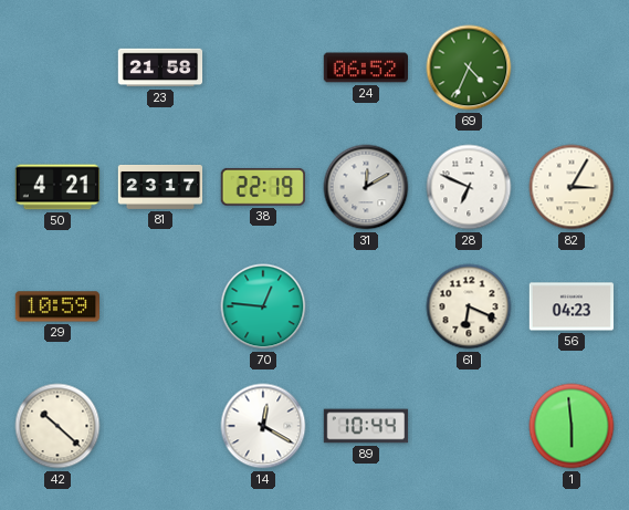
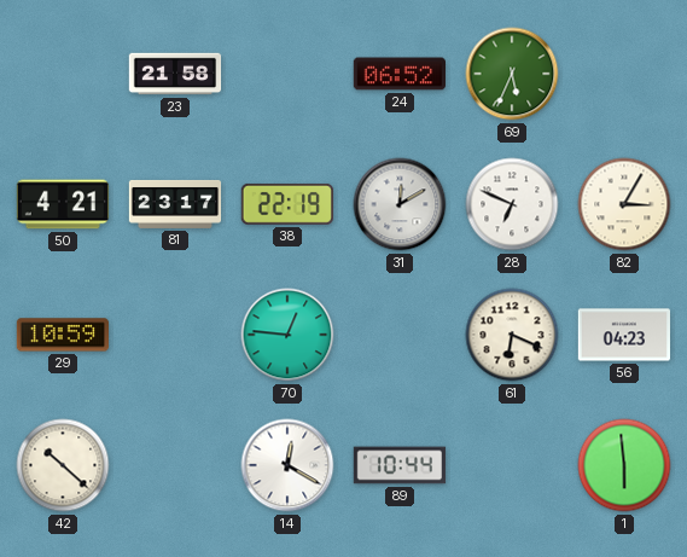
69: 4:34 -> 5:34
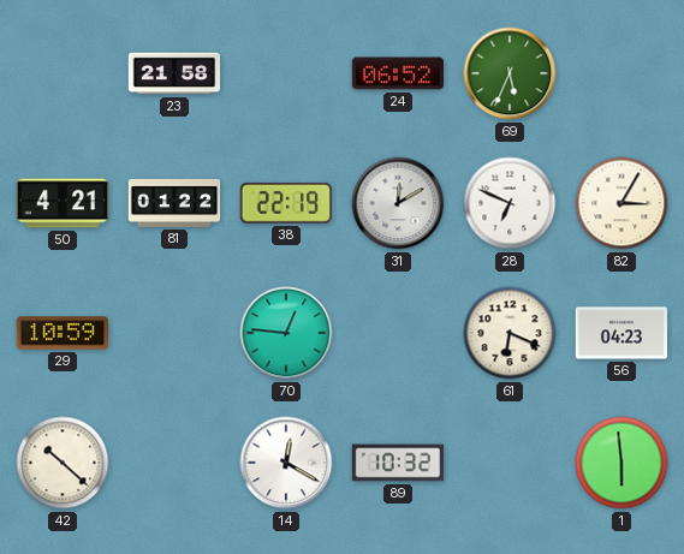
81: 23:17 -> 01:22
89: 10:44 -> 10:32
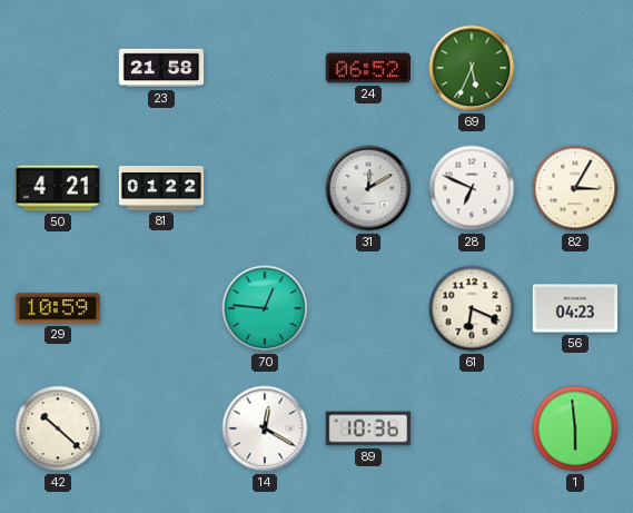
38: 22:19 -> none
89: 10:32 -> 10:36
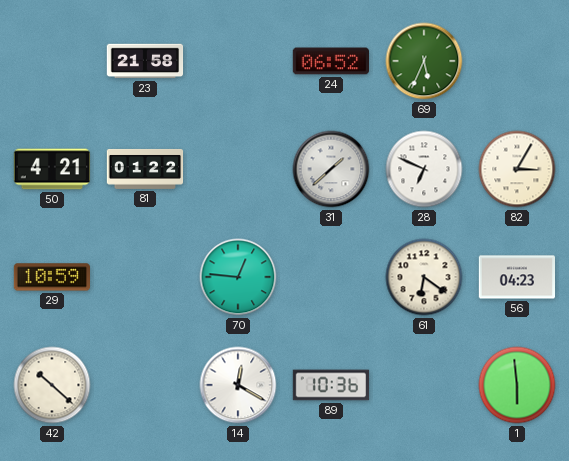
31: 12:10 -> 1:38
61: 6:19 -> 6:21
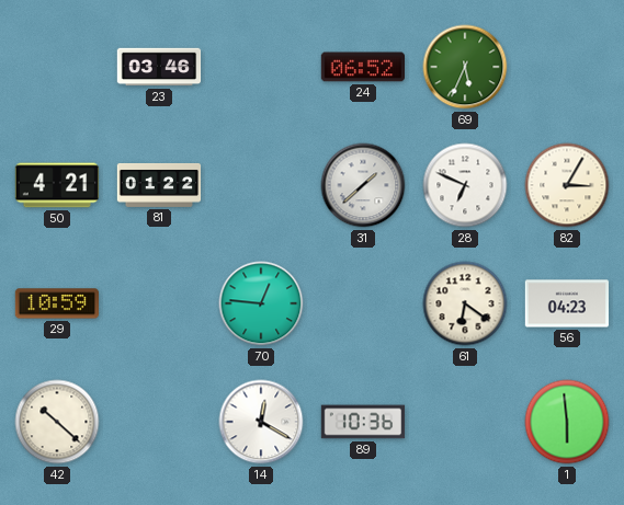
23: 21:58 -> 03:46
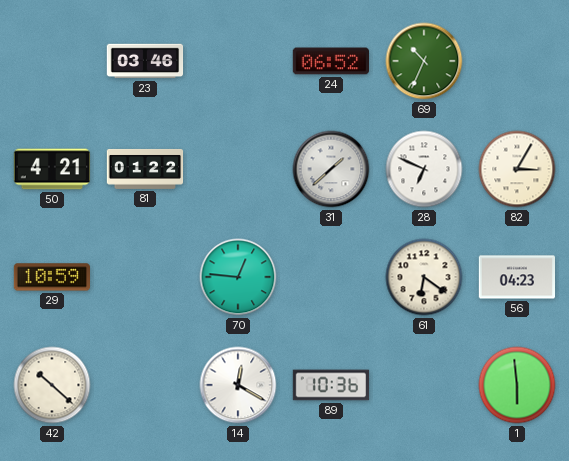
69: 5:34 -> 10:34
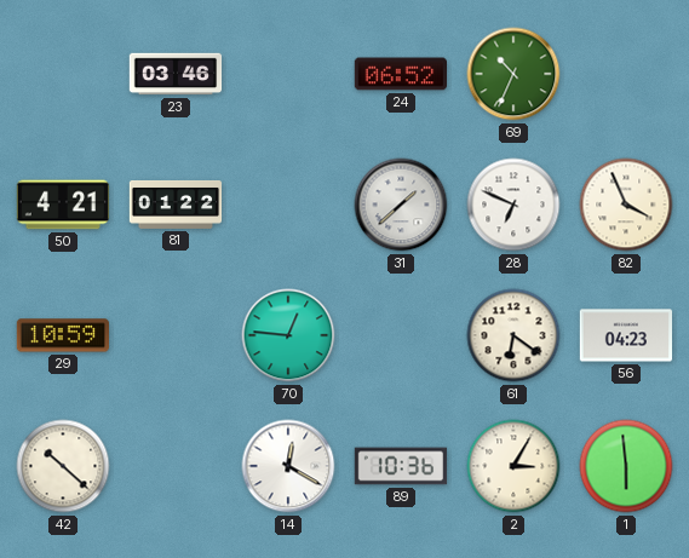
82: 3:05 -> 3:56
2: none -> 3:05
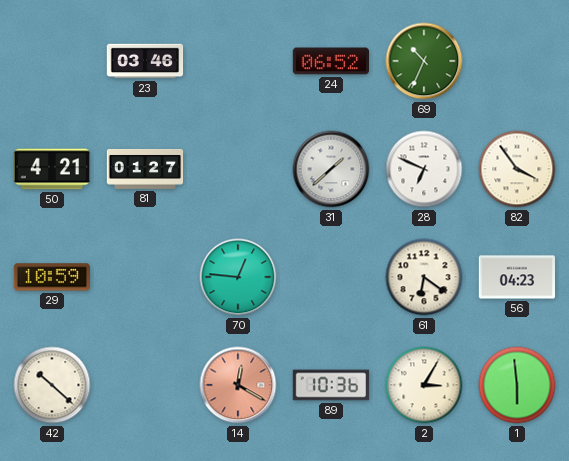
81: 01:22 -> 01:27
82: 3:56 -> 3:54
14 dial: white -> salmon
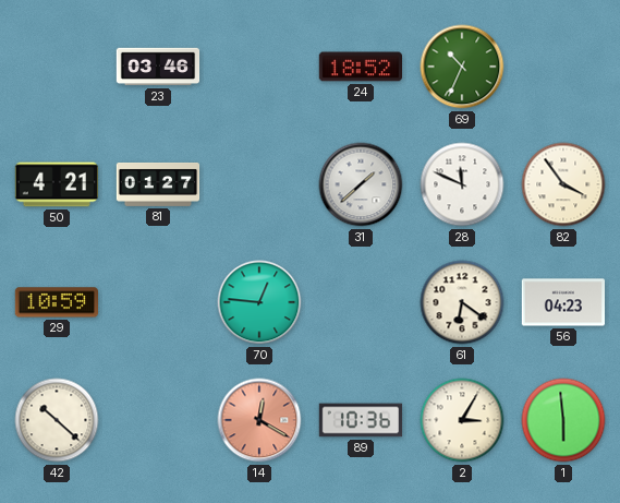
24: 06:52 -> 18:52
28: 6:49 -> 11:49
